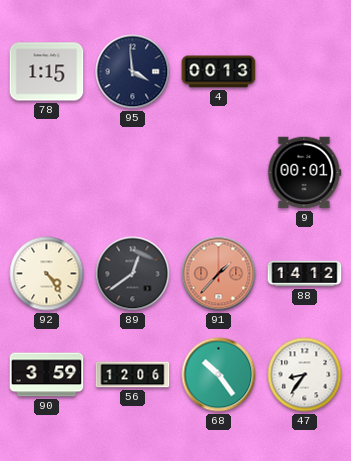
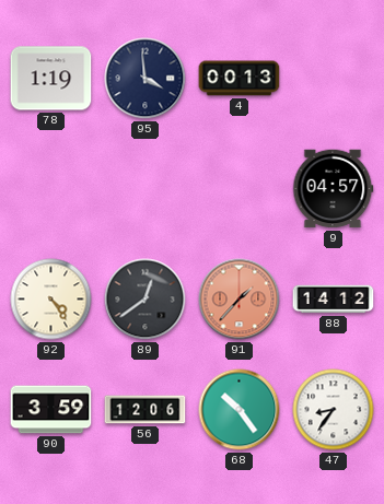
78: 1:15 -> 1:19
9: 00:01 -> 04:57
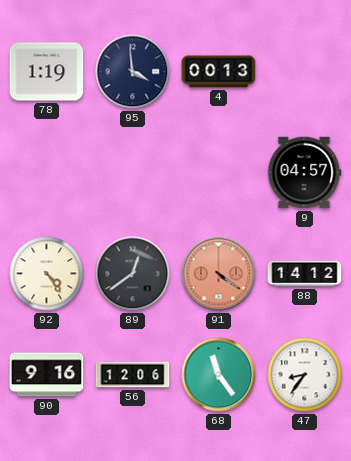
91: 1:37 -> 4:21
90: 3:59 -> 9:16
68: 10:24 -> 11:24
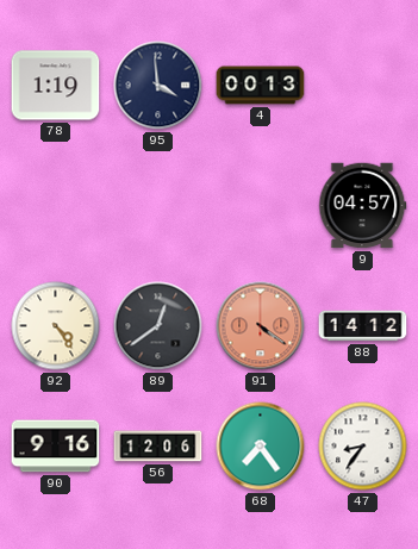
68: 11:24 -> 7:24
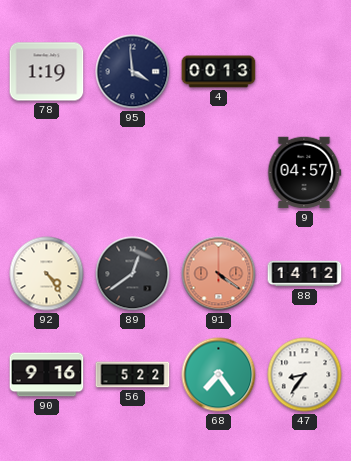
56: 12:06 -> 5:22
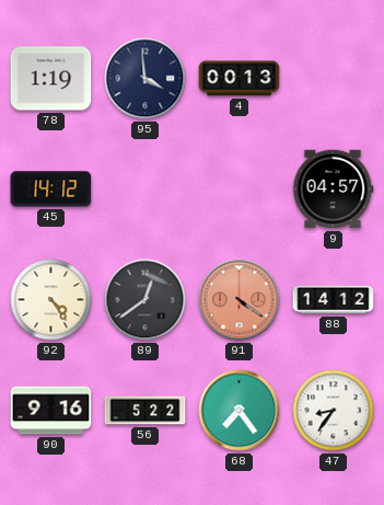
45: none -> 14:12
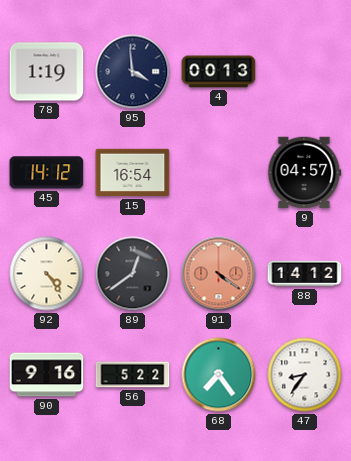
15: none -> 16:54
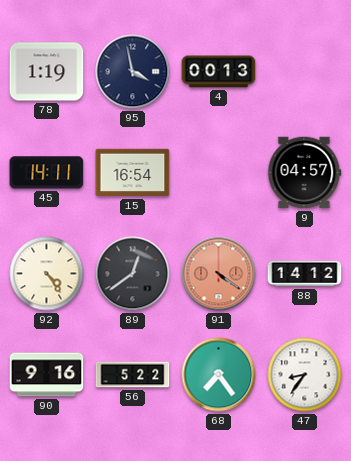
95: 3:59 -> 3:58
45: 14:12 -> 14:11
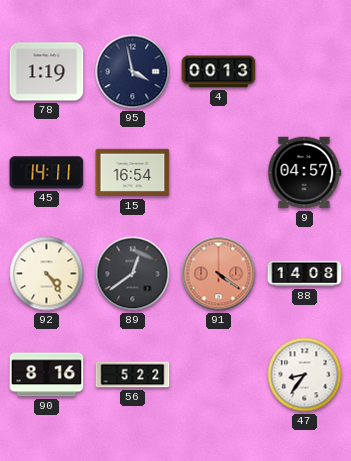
88: 14:12 -> 14:08
90: 9:16 -> 8:16
68: 7:24 -> none
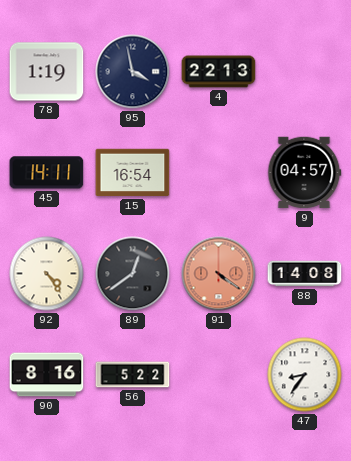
4: 00:13 -> 22:13
